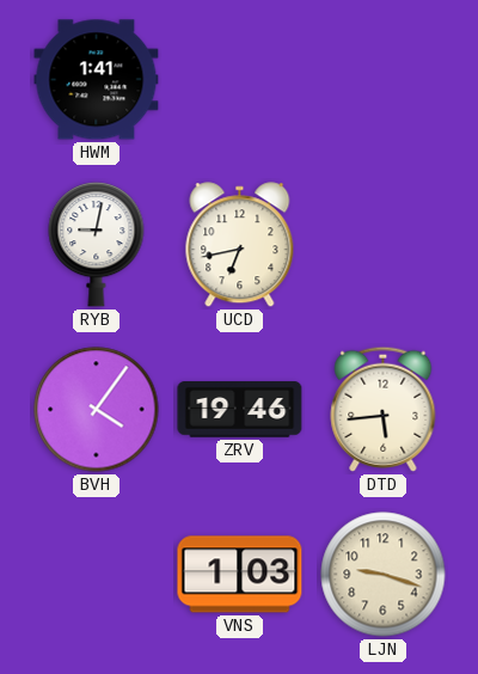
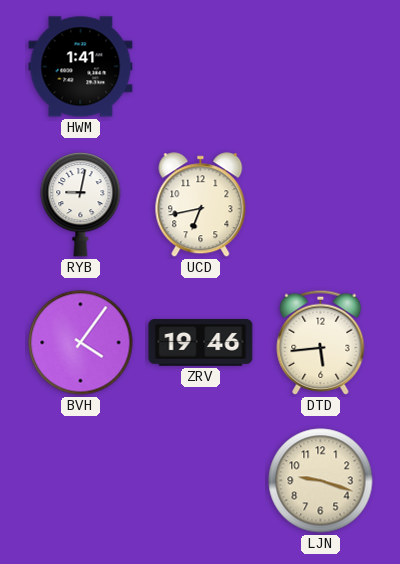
VNS: 1:03 -> none
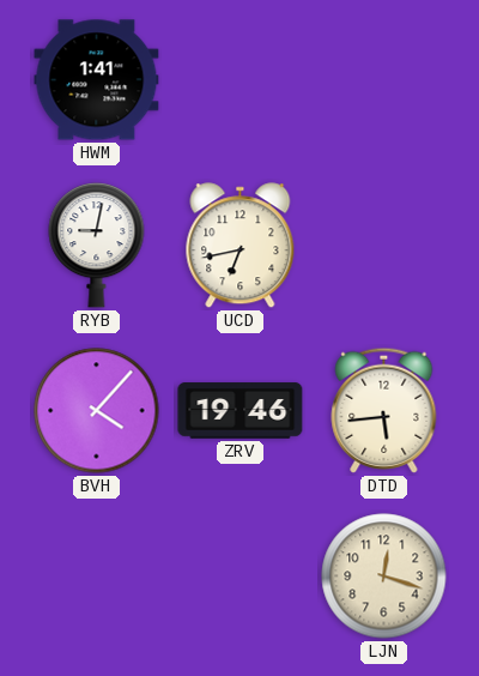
BVH: 4:06 -> 4:07
LJN: 9:18 -> 12:18
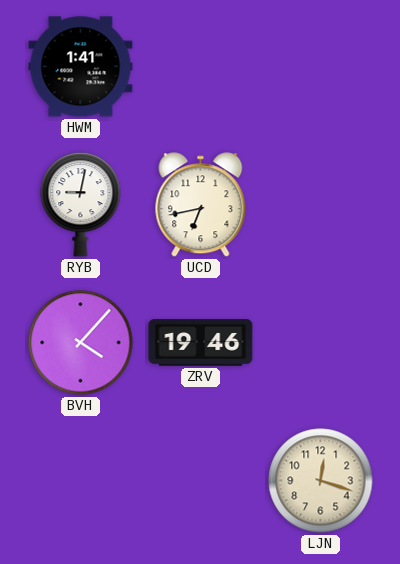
DTD: 5:44 -> none
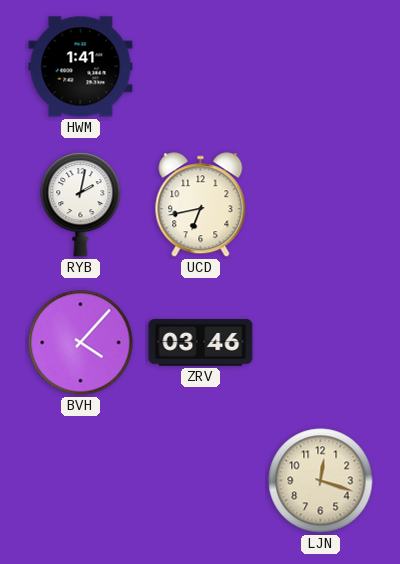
RYB: 9:02 -> 2:02
ZRV: 19:46 -> 03:46
